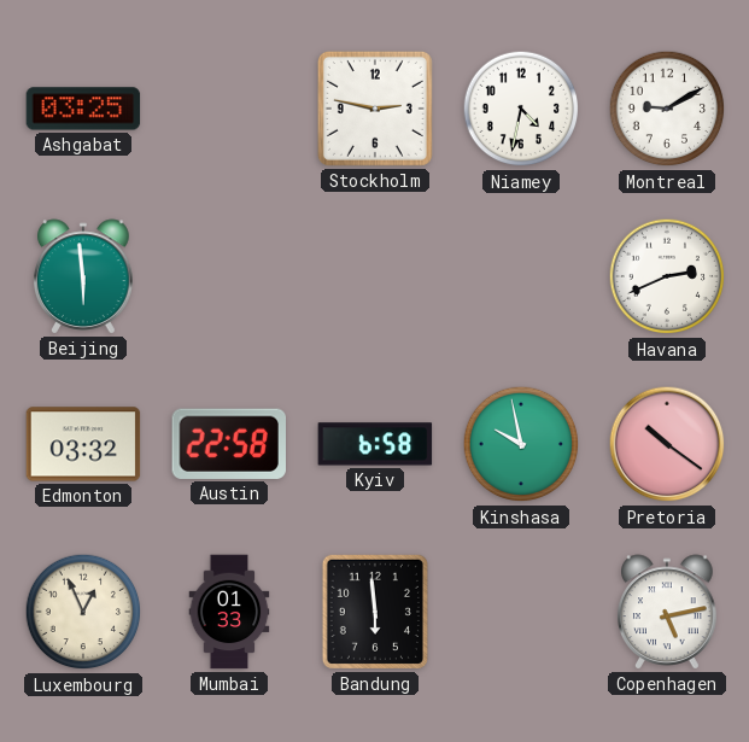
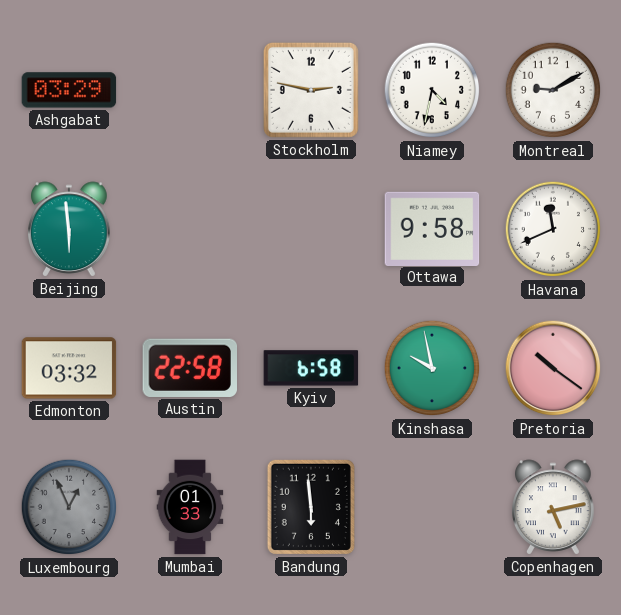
Ashgabat: 03:25 -> 03:29
Ottawa: none -> 9:58
Havana: 2:41 -> 11:41
Luxembourg dial: cream -> grey
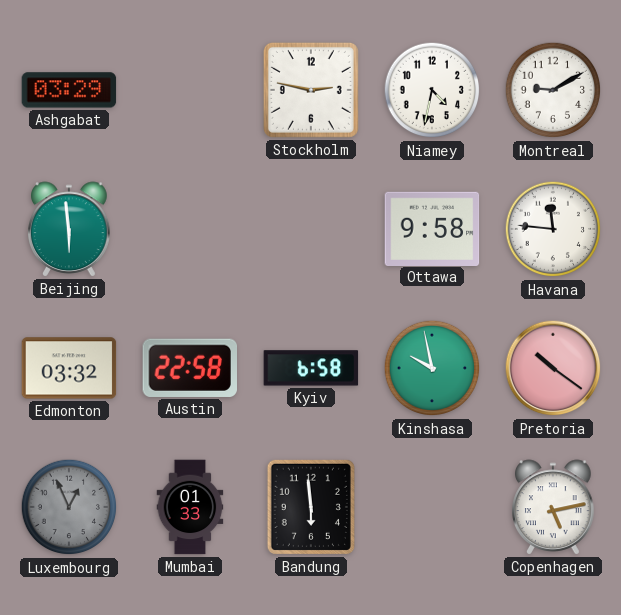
Havana: 11:41 -> 11:46
